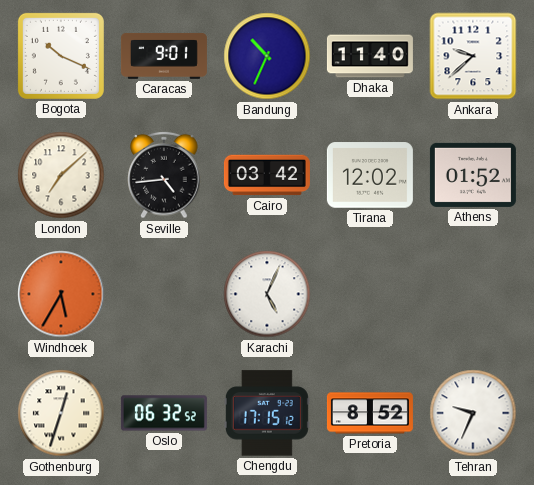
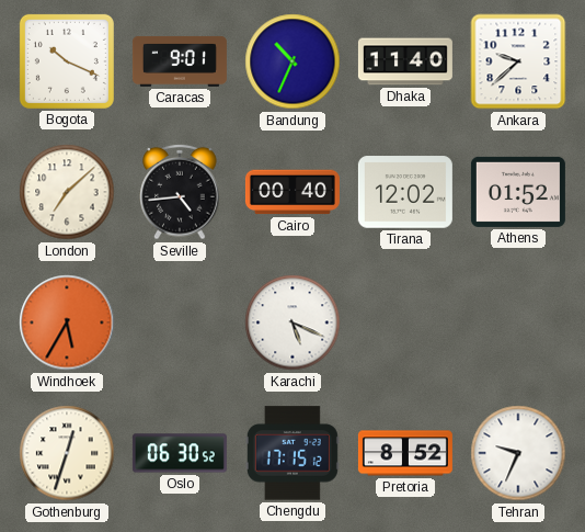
Cairo: 03:42 -> 00:40
Karachi: 5:04 -> 5:19
Oslo: 06:32 -> 06:30
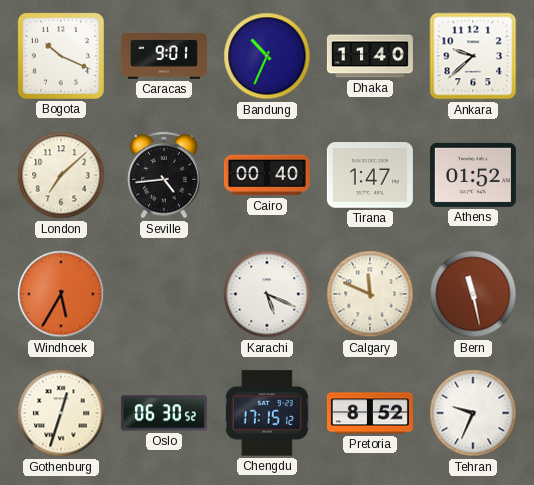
Tirana: 12:02 -> 1:47
Calgary: none -> 11:49
Bern: none -> 11:28
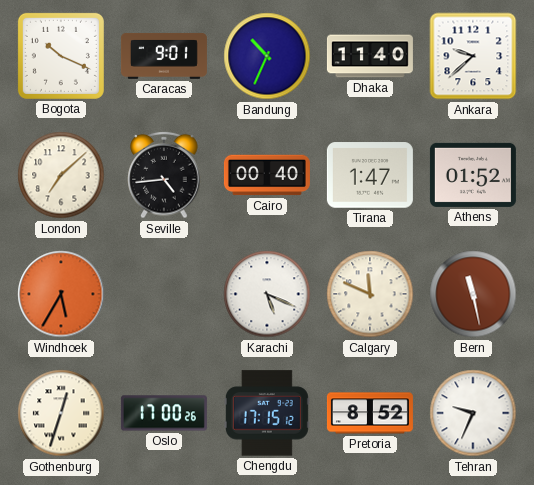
Oslo: 06:30 -> 17:00
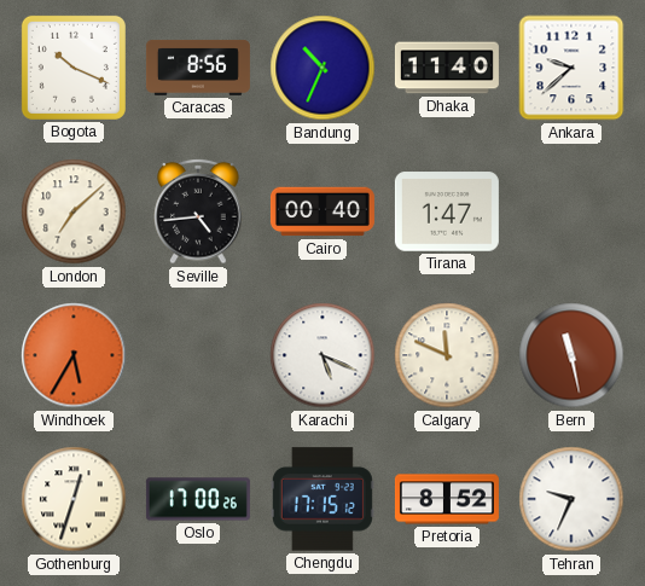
Caracas: 9:01 -> 8:56
Athens: 01:52 -> none
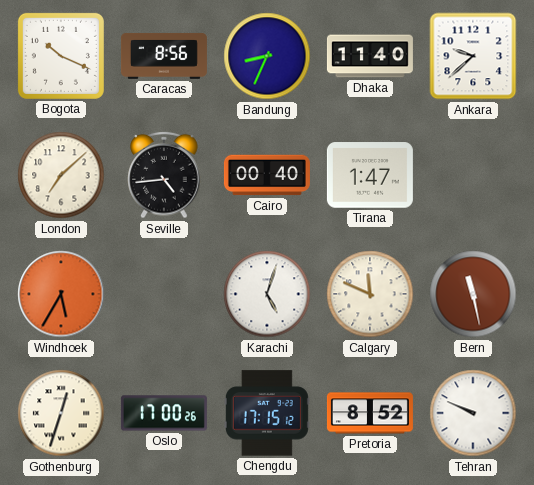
Bandung: 10:34 -> 8:34
Karachi: 5:19 -> 5:03
Tehran: 9:34 -> 9:49
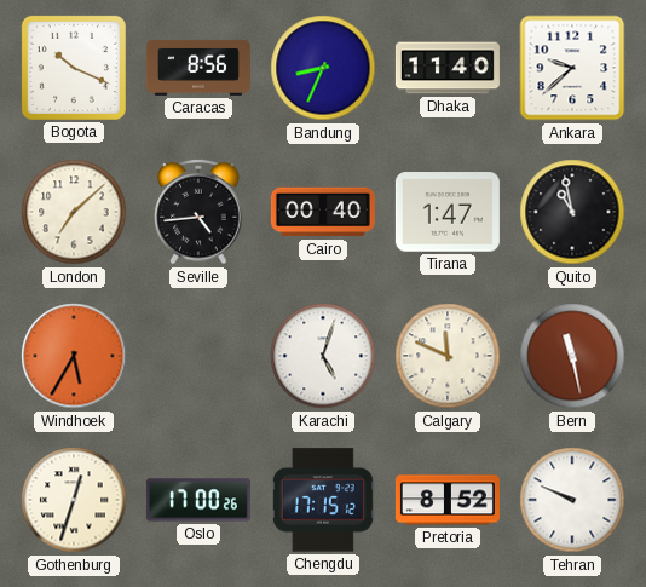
Quito: none -> 10:58
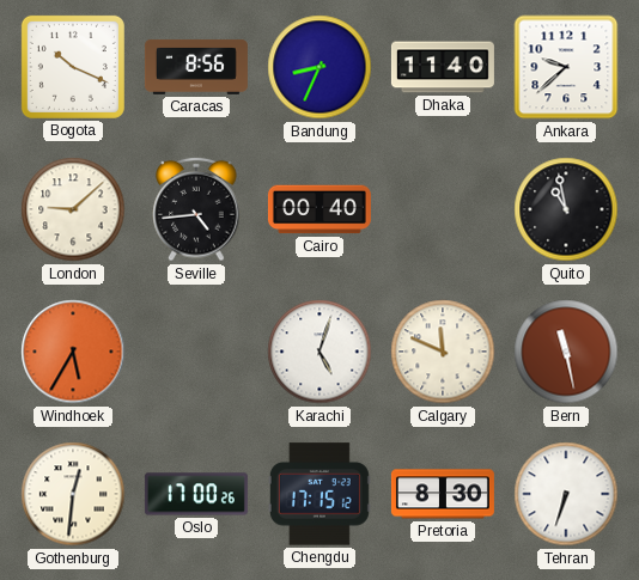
London: 7:08 -> 9:08
Tirana: 1:47 -> none
Gothenburg: 12:33 -> 12:31
Pretoria: 8:52 -> 8:30
Tehran: 9:49 -> 6:33
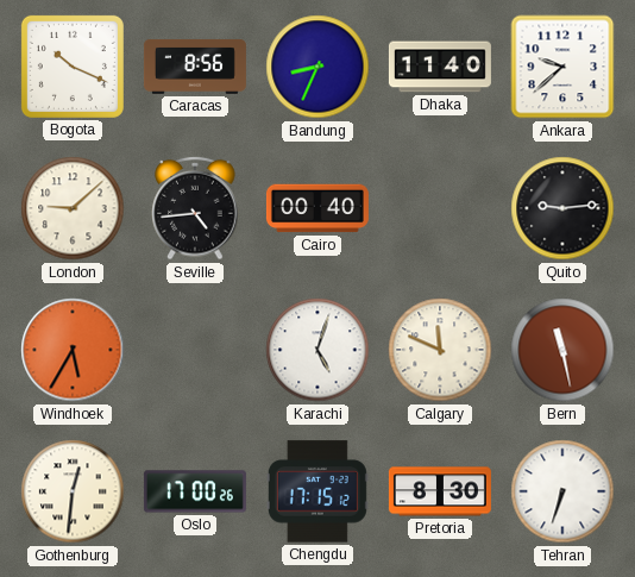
Quito: 10:58 -> 9:14
